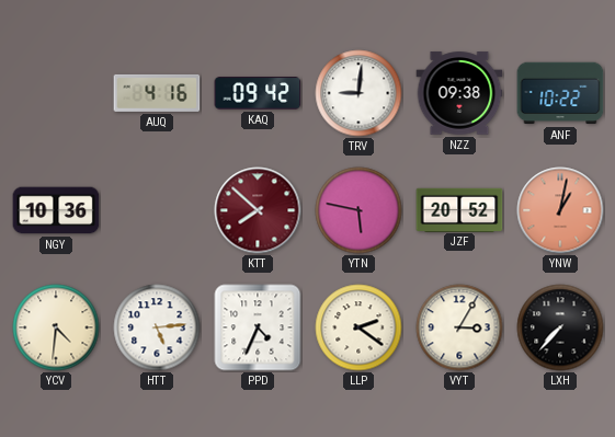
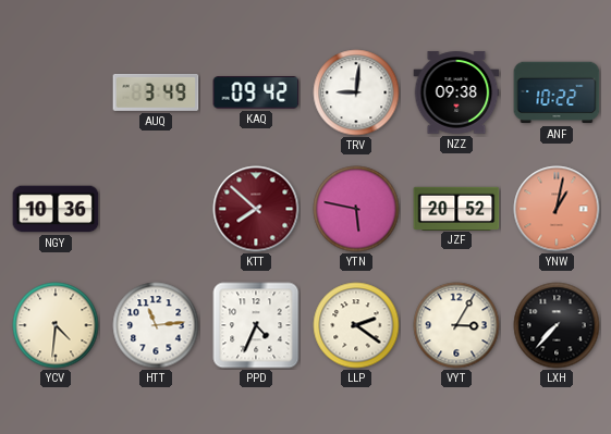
AUQ: 4:16 -> 3:49
HTT: 5:14 -> 11:14
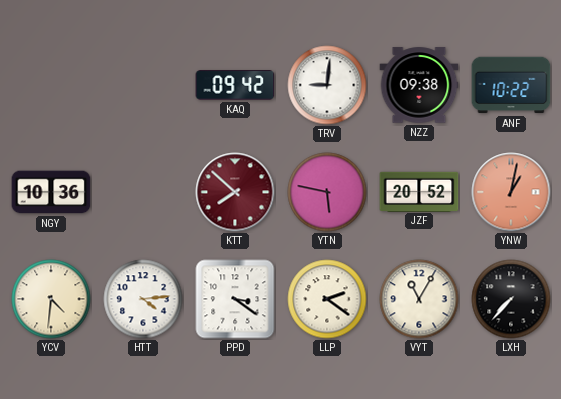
AUQ: 3:49 -> none
HTT: 11:14 -> 4:14
PPD: 4:34 -> 3:21
VYT: 3:05 -> 11:05
